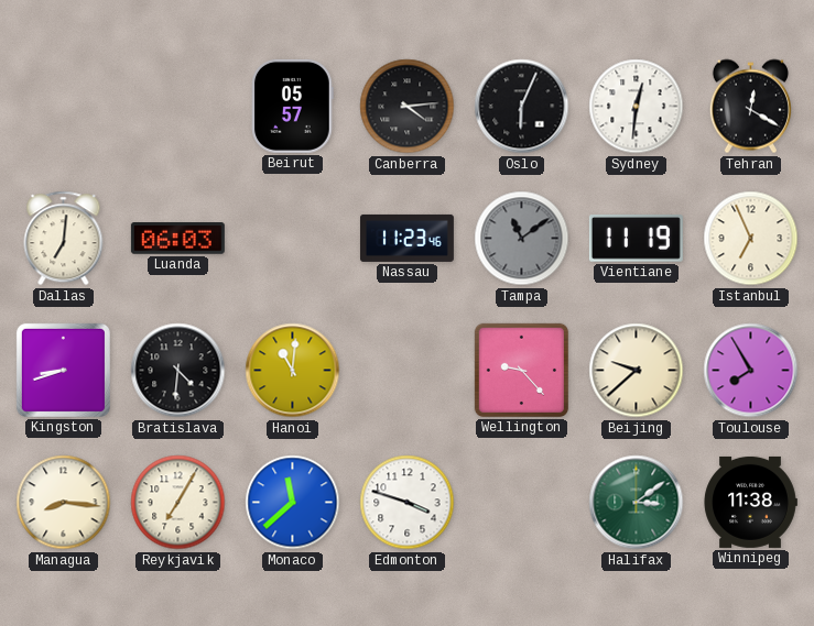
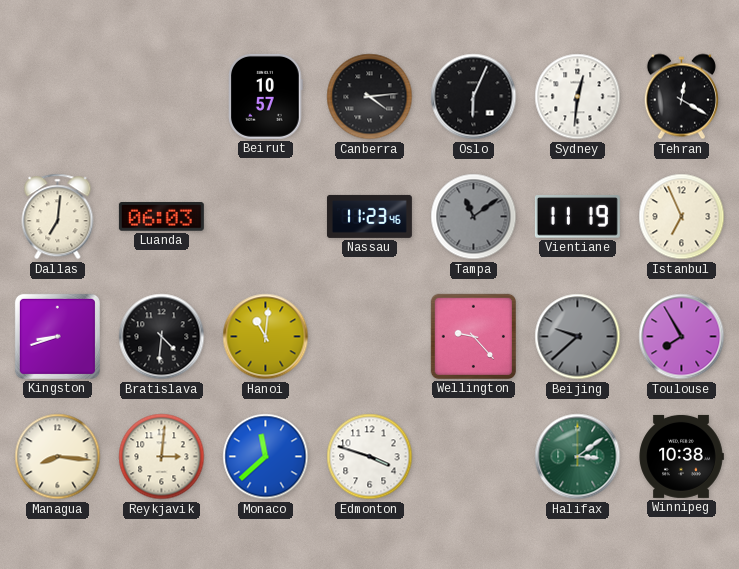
Beirut: 05:57 -> 10:57
Beijing dial: cream -> grey
Reykjavik: 7:05 -> 3:01
Winnipeg: 11:38 -> 10:38
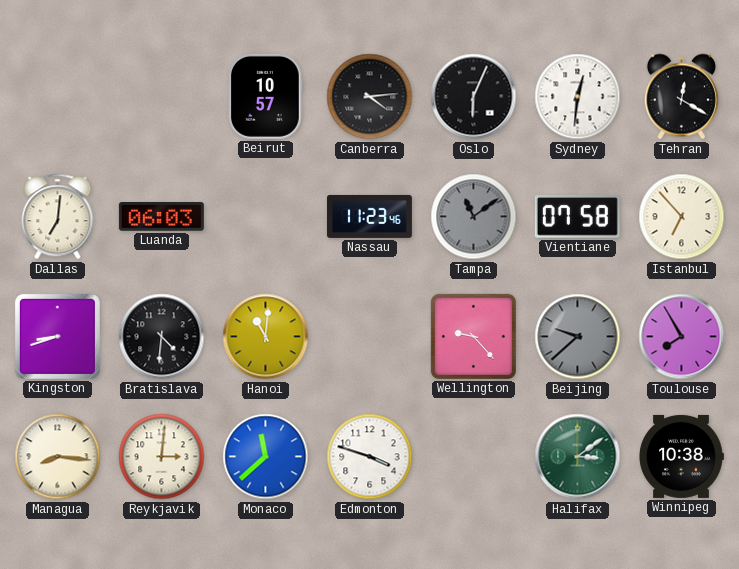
Vientiane: 11:19 -> 07:58
Istanbul: 6:56 -> 6:53
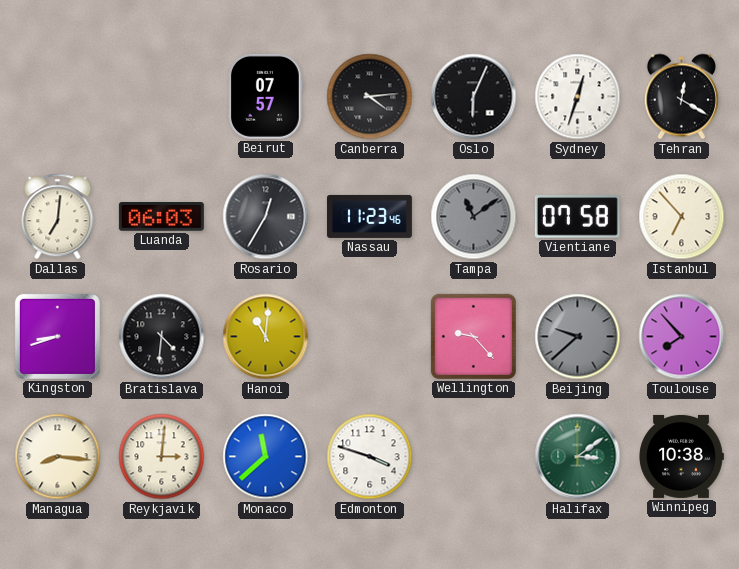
Beirut: 10:57 -> 07:57
Sydney: 12:31 -> 12:33
Rosario: none -> 12:35
Toulouse: 7:55 -> 7:53
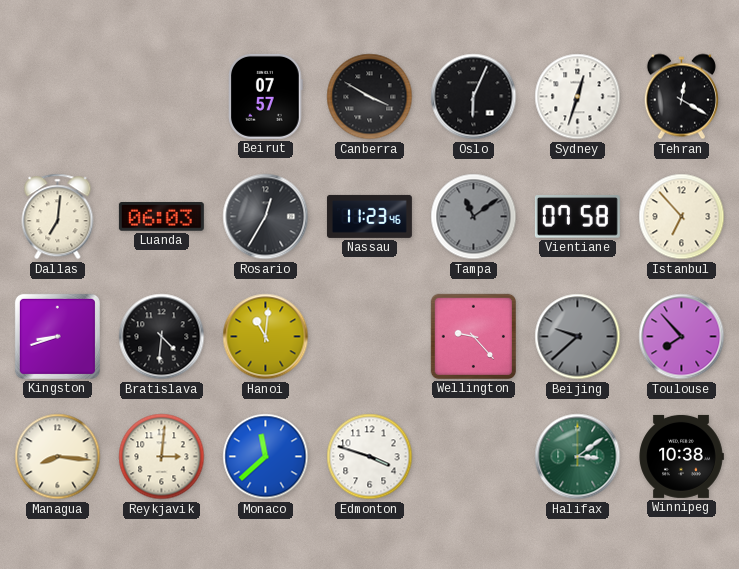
Canberra: 4:14 -> 3:50
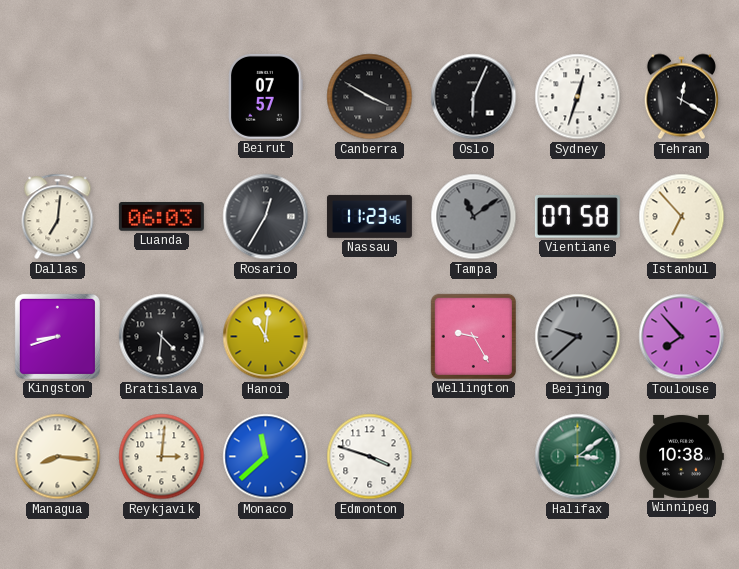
Wellington: 9:23 -> 9:25
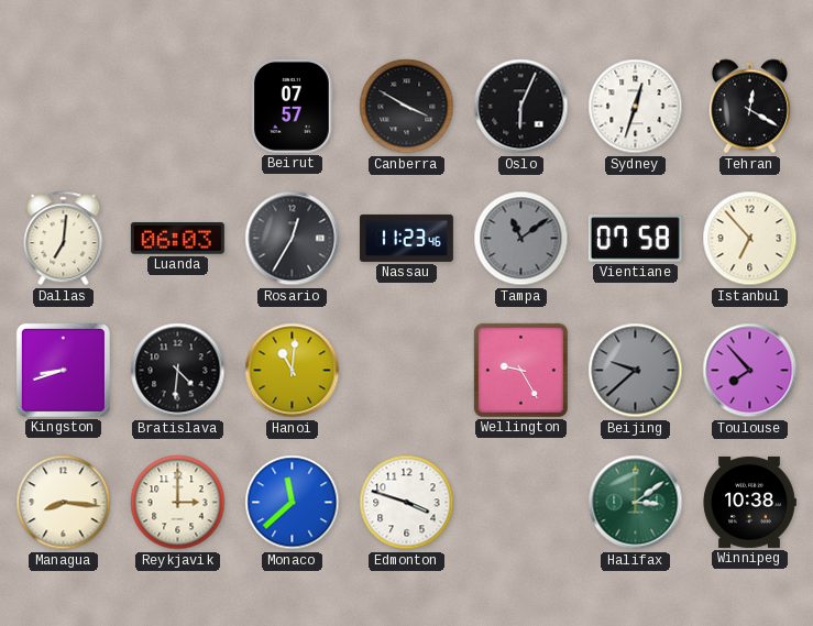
Reykjavik: 3:01 -> 3:00
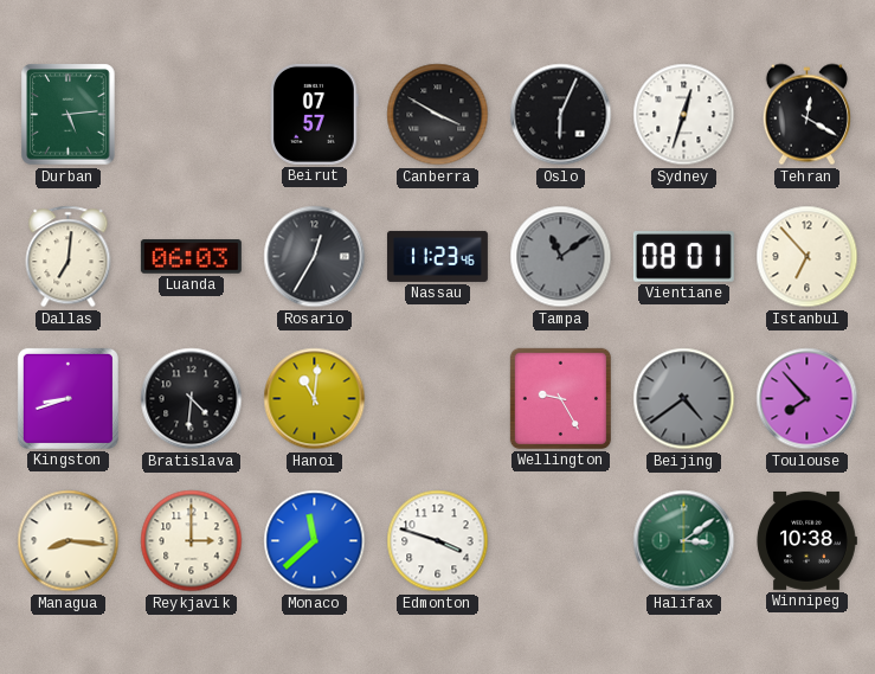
Durban: none -> 5:14
Vientiane: 07:58 -> 08:01
Beijing: 9:38 -> 4:39
